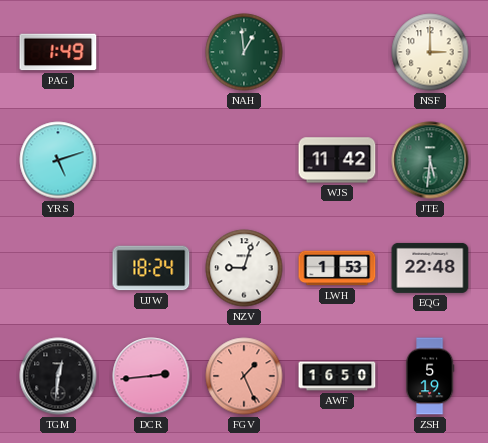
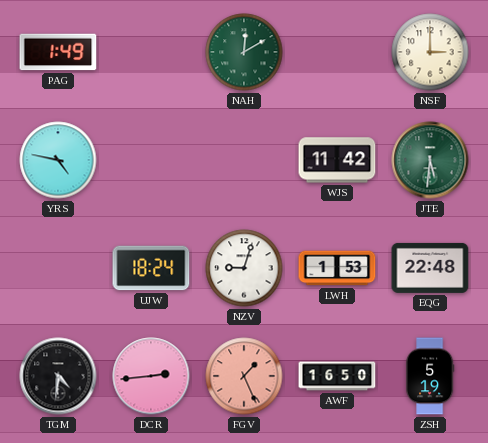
NAH: 12:59 -> 12:10
YRS: 5:12 -> 4:47
TGM: 12:31 -> 4:31
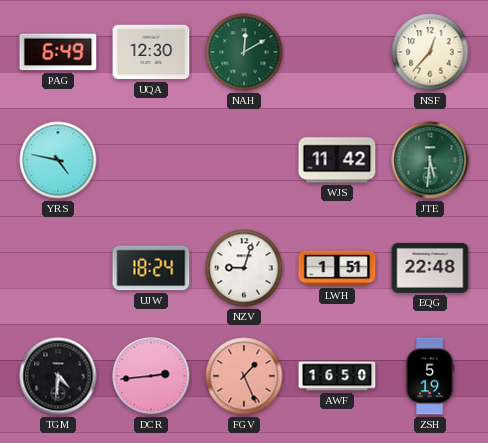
PAG: 1:49 -> 6:49
UQA: none -> 12:30
NSF: 3:00 -> 12:37
LWH: 1:53 -> 1:51
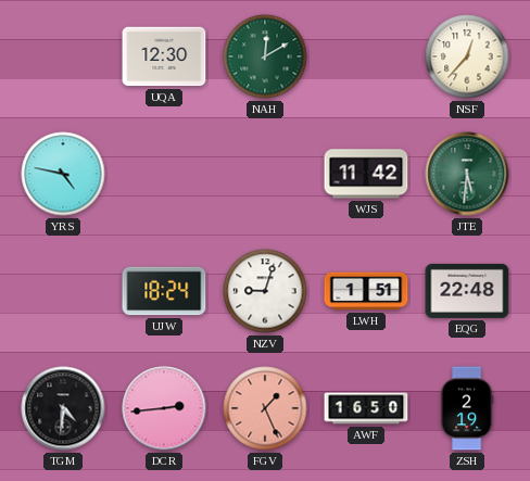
PAG: 6:49 -> none
ZSH: 5:19 -> 2:19
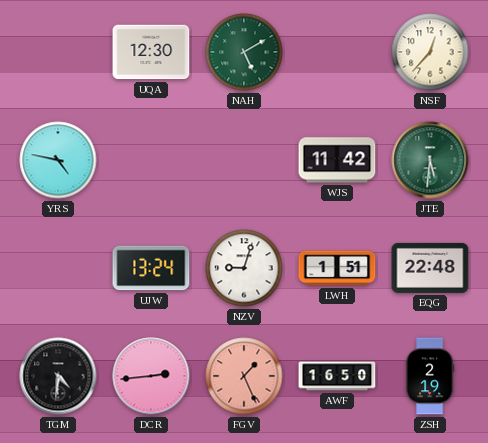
NAH: 12:10 -> 5:10
UJW: 18:24 -> 13:24
